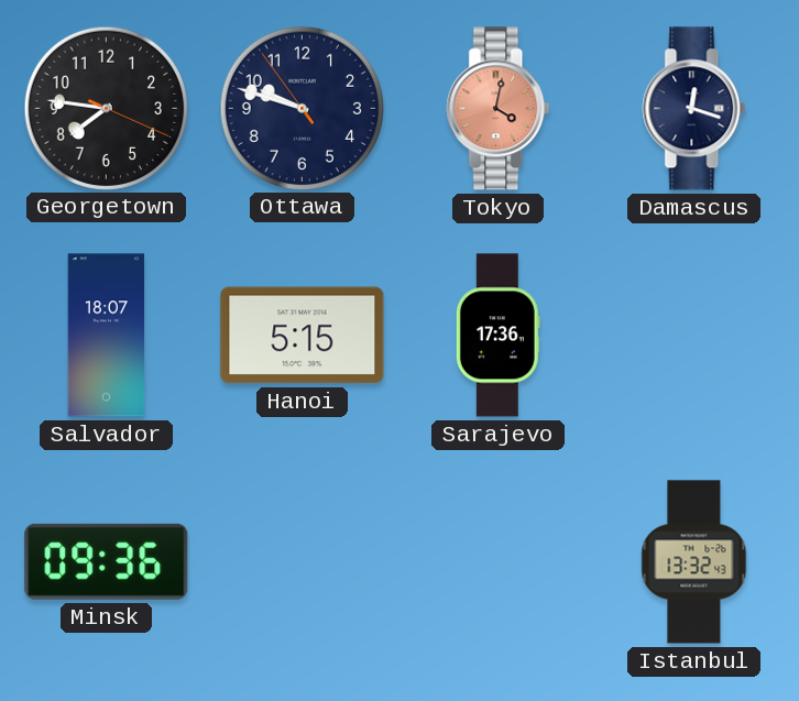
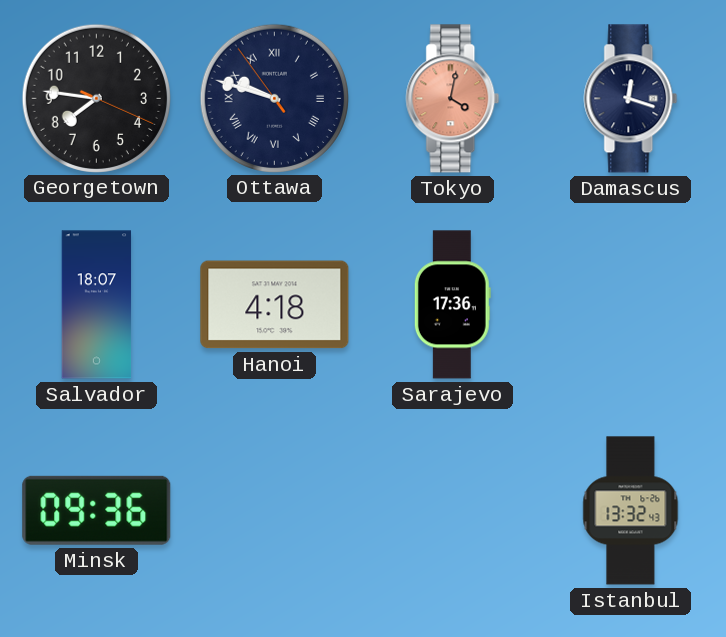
Ottawa numerals: Arabic -> Roman
Hanoi: 5:15 -> 4:18
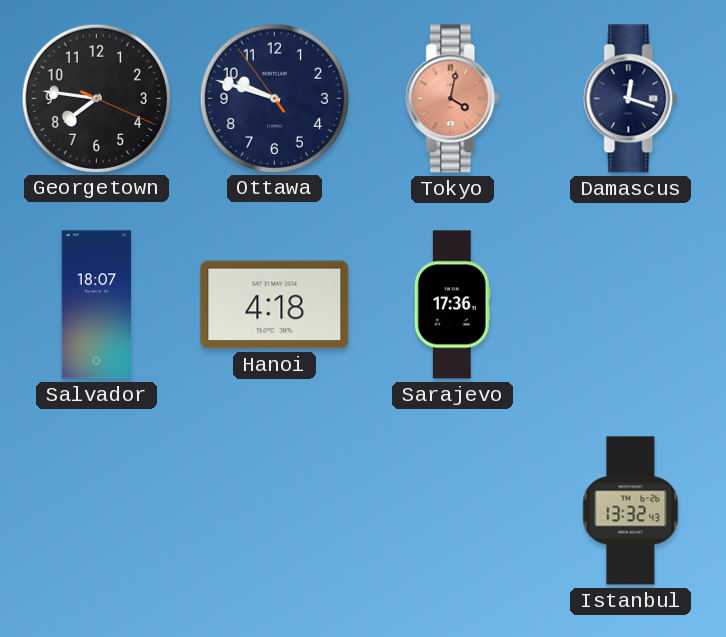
Ottawa numerals: Roman -> Arabic
Minsk: 09:36 -> none
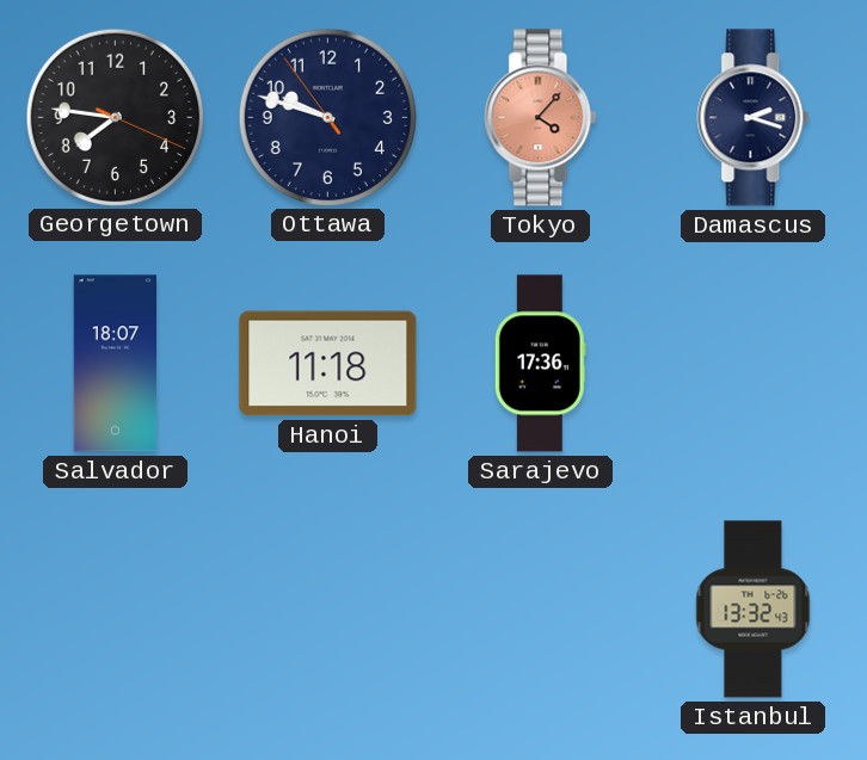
Tokyo: 4:02 -> 4:07
Damascus: 12:18 -> 2:18
Hanoi: 4:18 -> 11:18
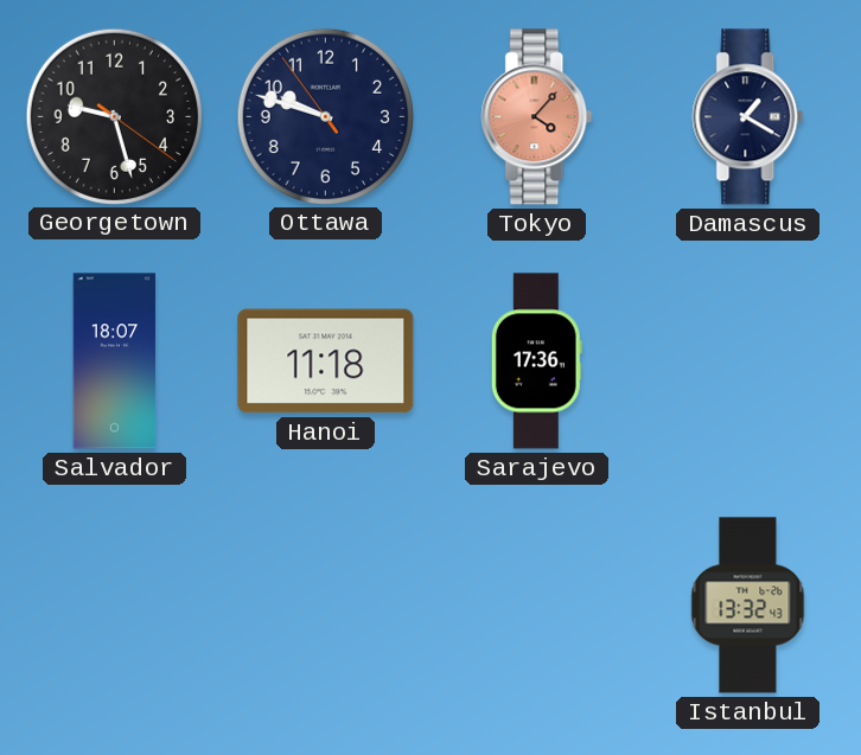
Georgetown: 7:46 -> 9:27
Damascus: 2:18 -> 1:20
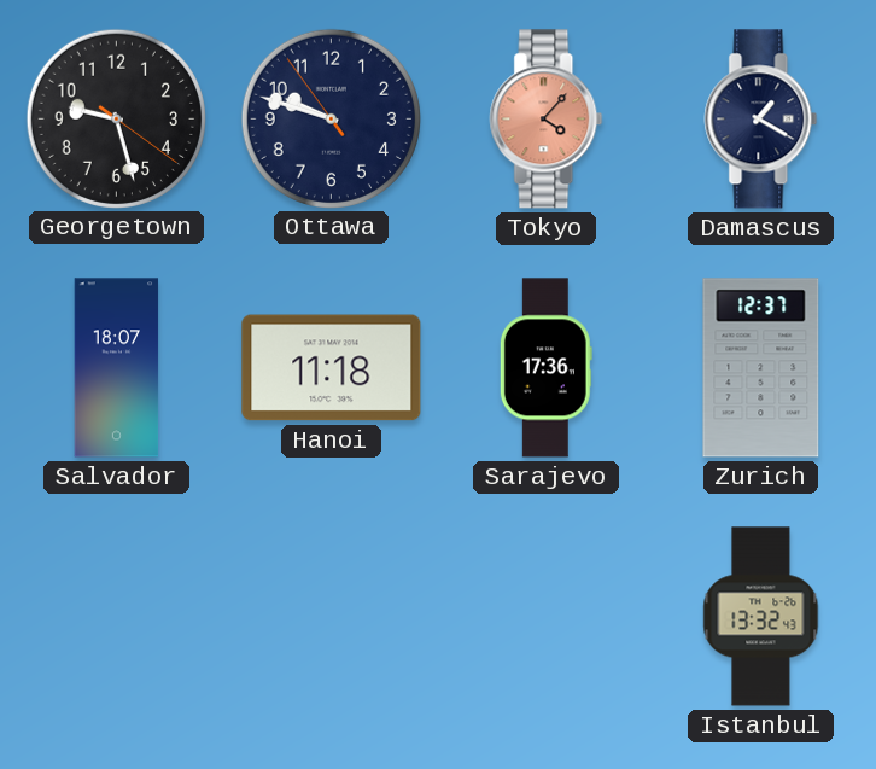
Zurich: none -> 12:37
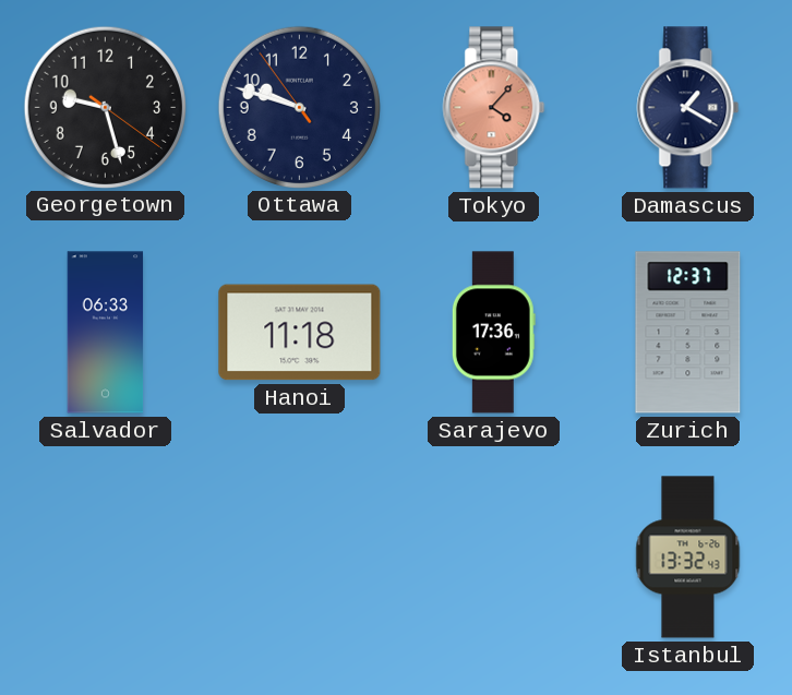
Salvador: 18:07 -> 06:33
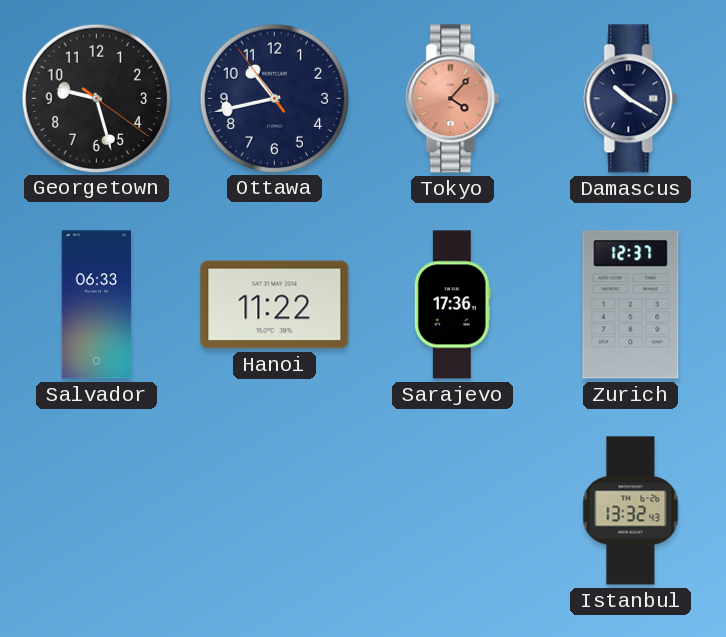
Ottawa: 9:47 -> 10:42
Damascus: 1:20 -> 10:20
Hanoi: 11:18 -> 11:22
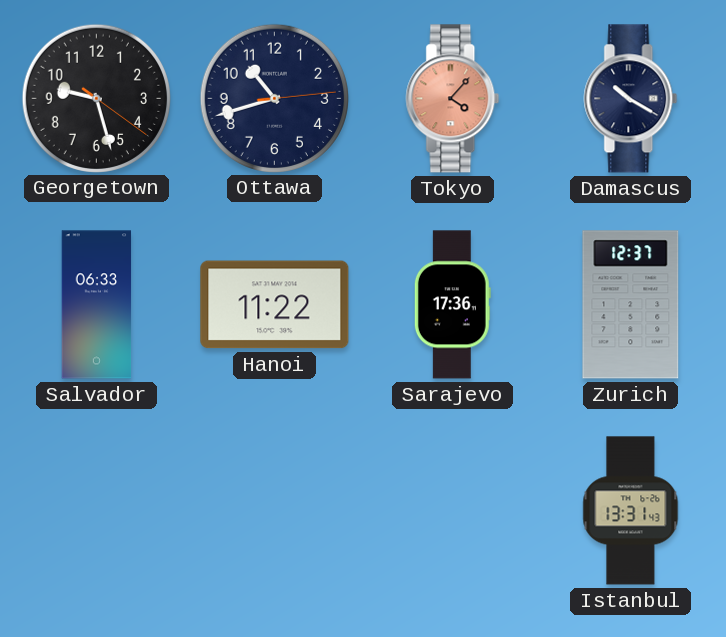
Ottawa: 10:42:54 -> 10:42:14
Istanbul: 13:32 -> 13:31
